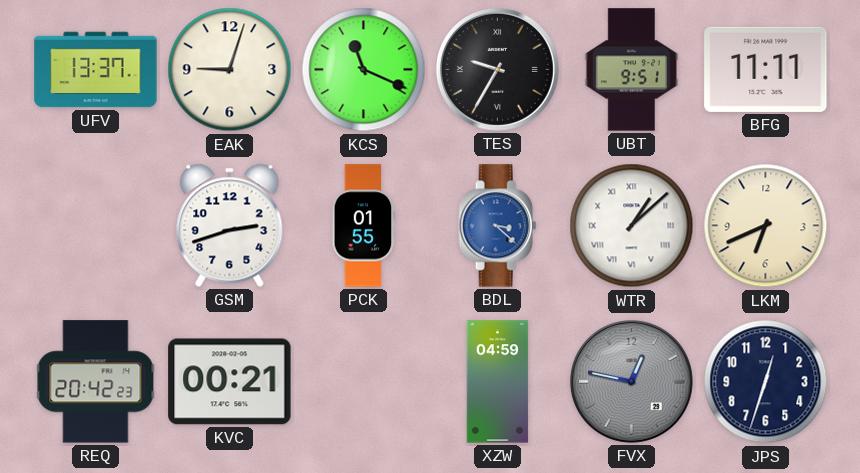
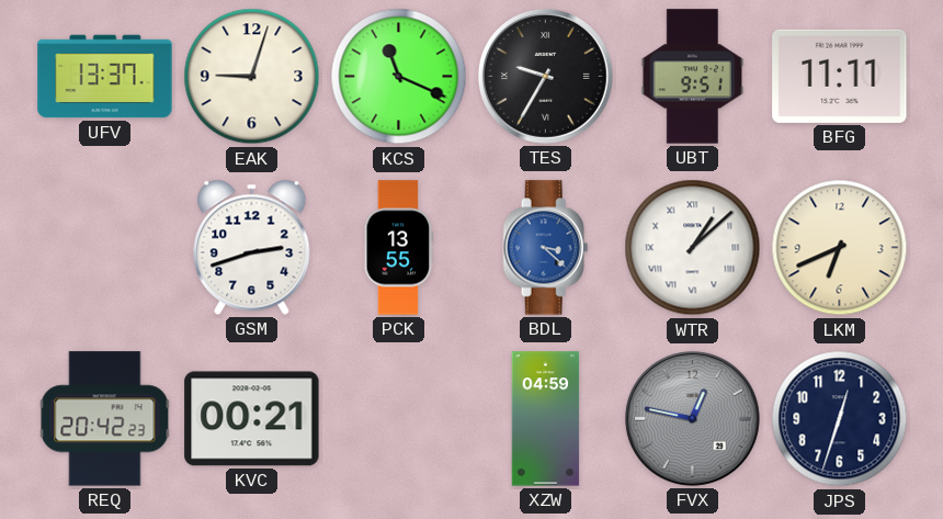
PCK: 01:55 -> 13:55
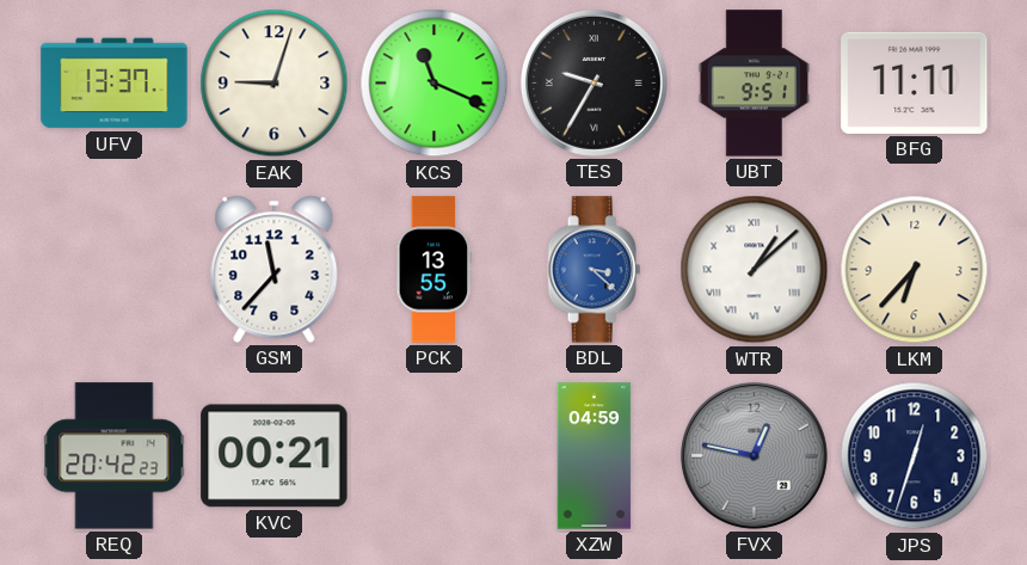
GSM: 2:42 -> 11:37
LKM: 6:41 -> 6:37
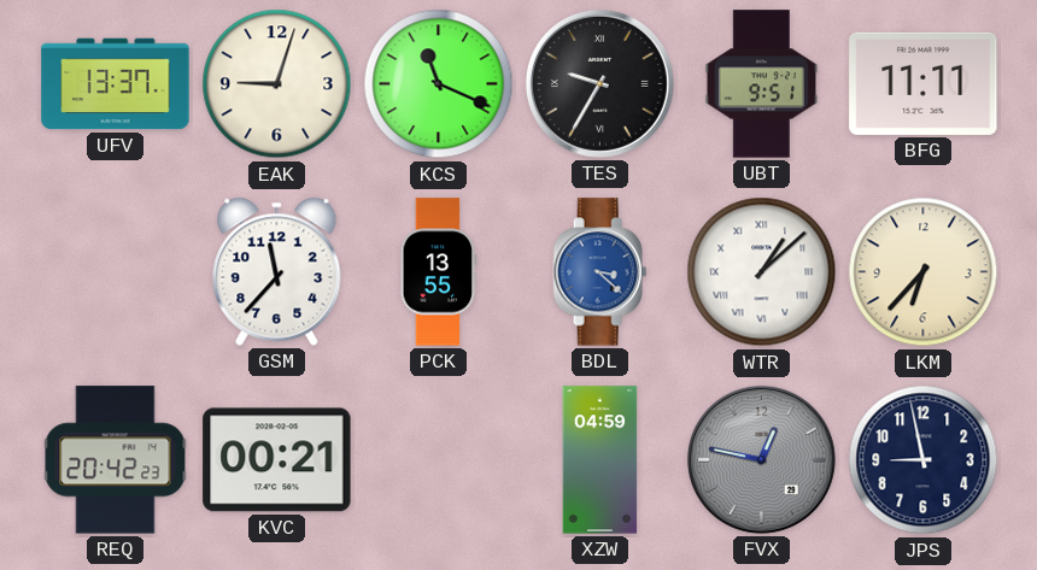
JPS: 12:33 -> 8:58
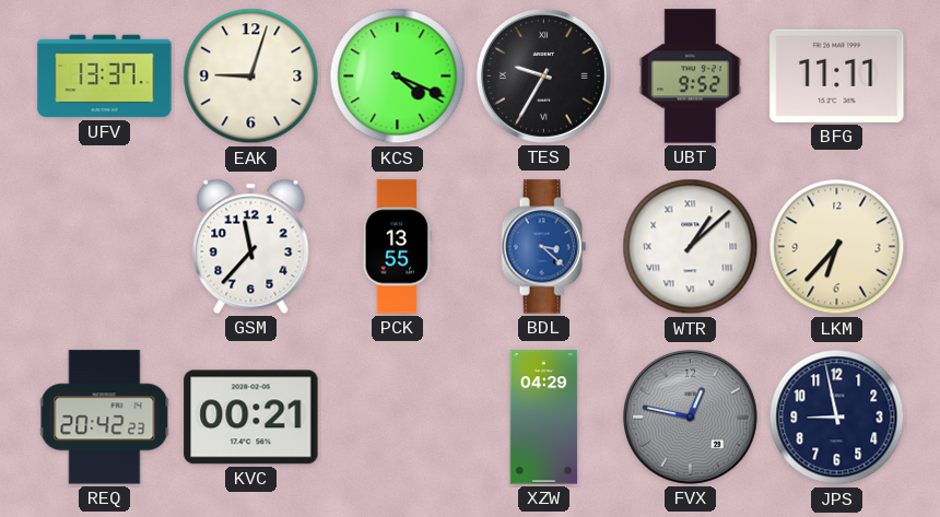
KCS: 11:19 -> 4:19
UBT: 9:51 -> 9:52
XZW: 04:59 -> 04:29
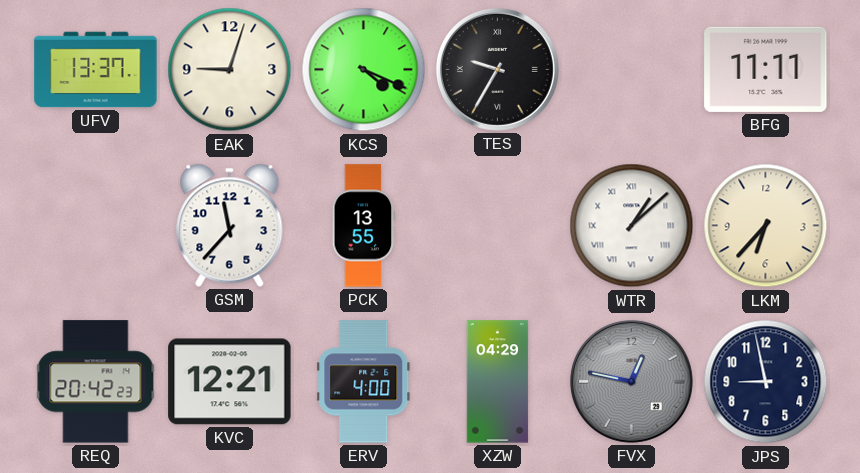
UBT: 9:52 -> none
BDL: 3:22 -> none
KVC: 00:21 -> 12:21
ERV: none -> 4:00
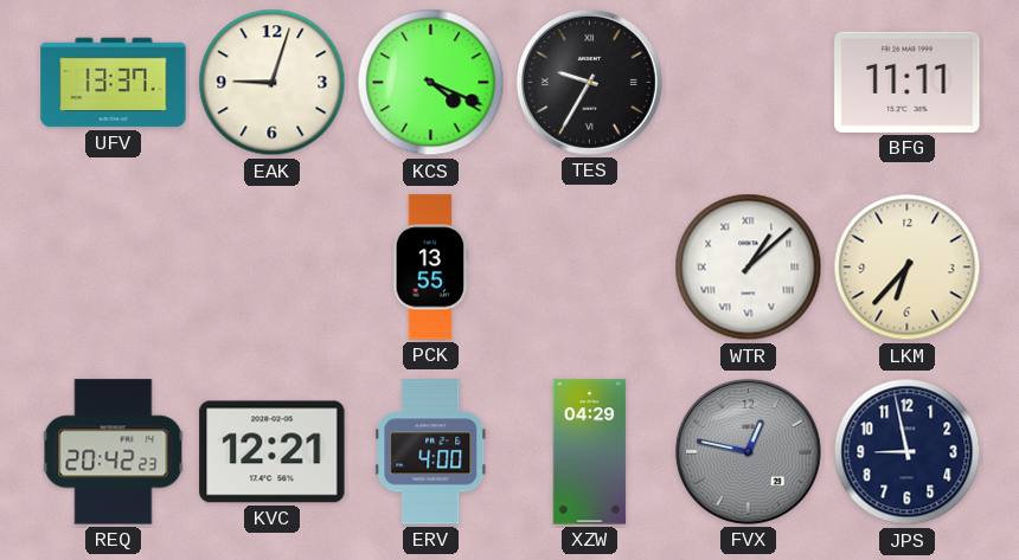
GSM: 11:37 -> none
